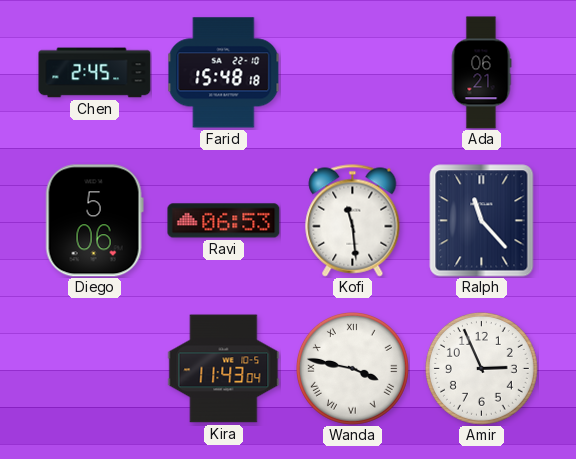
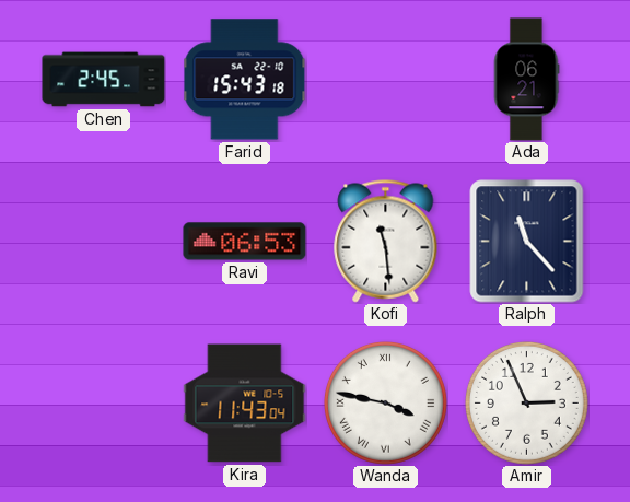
Farid: 15:48 -> 15:43
Diego: 5:06 -> none
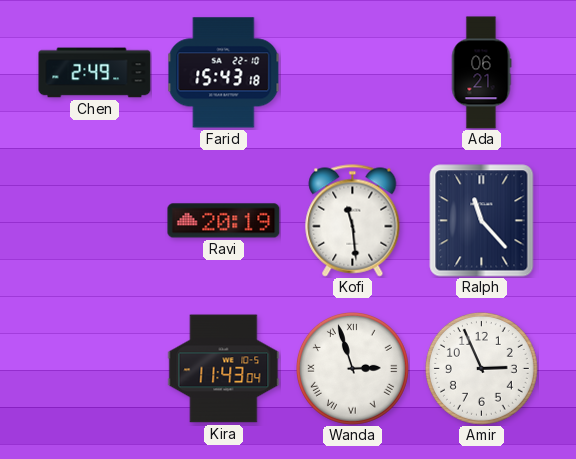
Chen: 2:45 -> 2:49
Ravi: 06:53 -> 20:19
Wanda: 3:47 -> 2:57
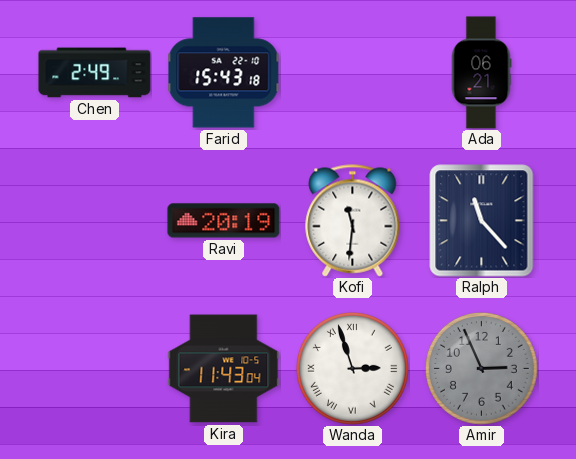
Kofi: 11:29 -> 11:31
Amir dial: white -> grey
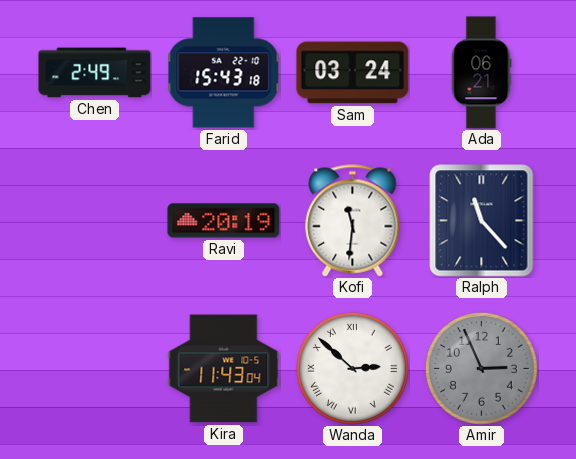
Sam: none -> 03:24
Wanda: 2:57 -> 2:52
